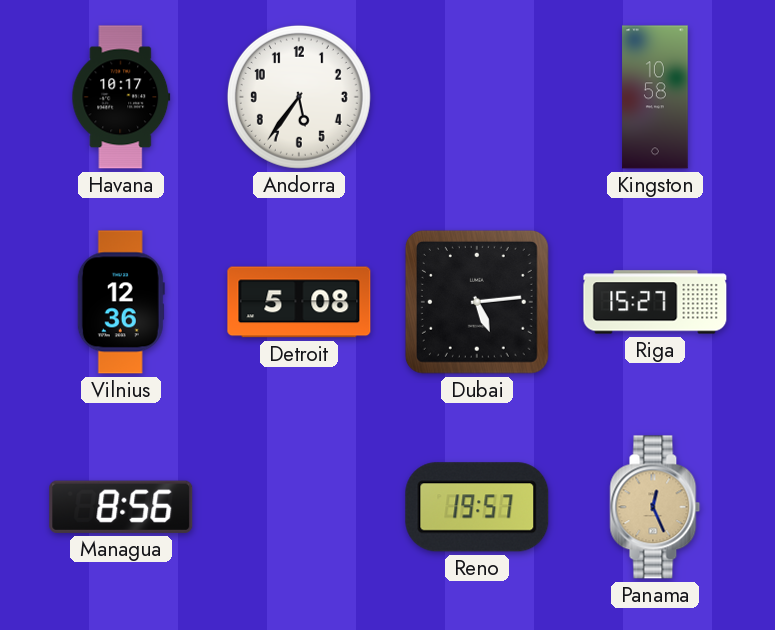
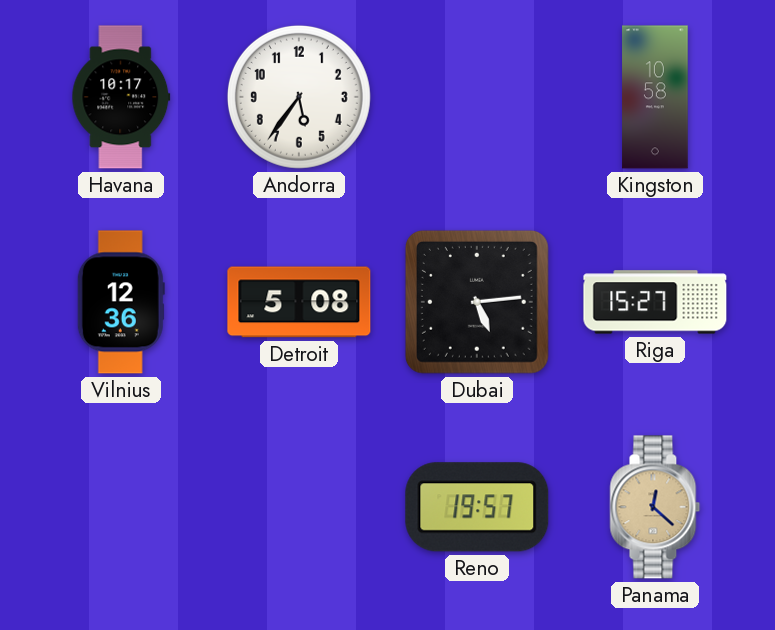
Managua: 8:56 -> none
Panama: 12:26 -> 12:22
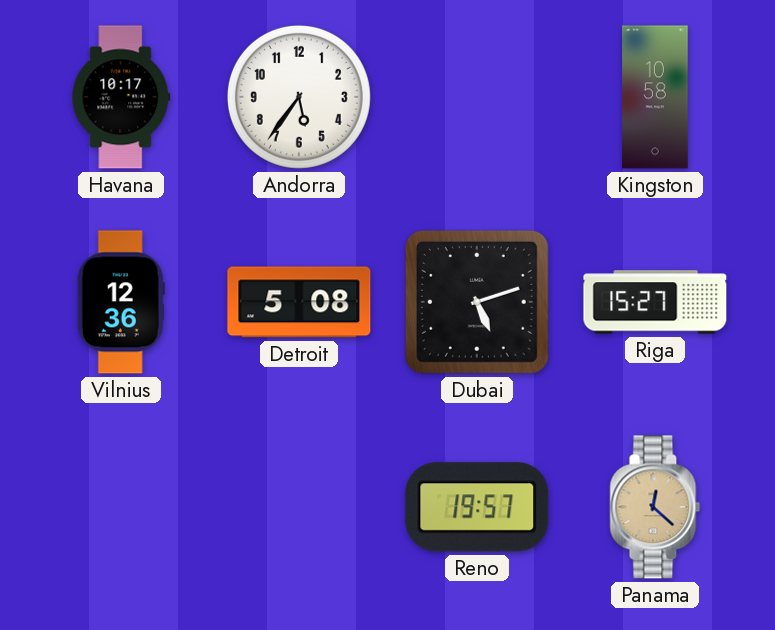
Dubai: 5:14 -> 5:12
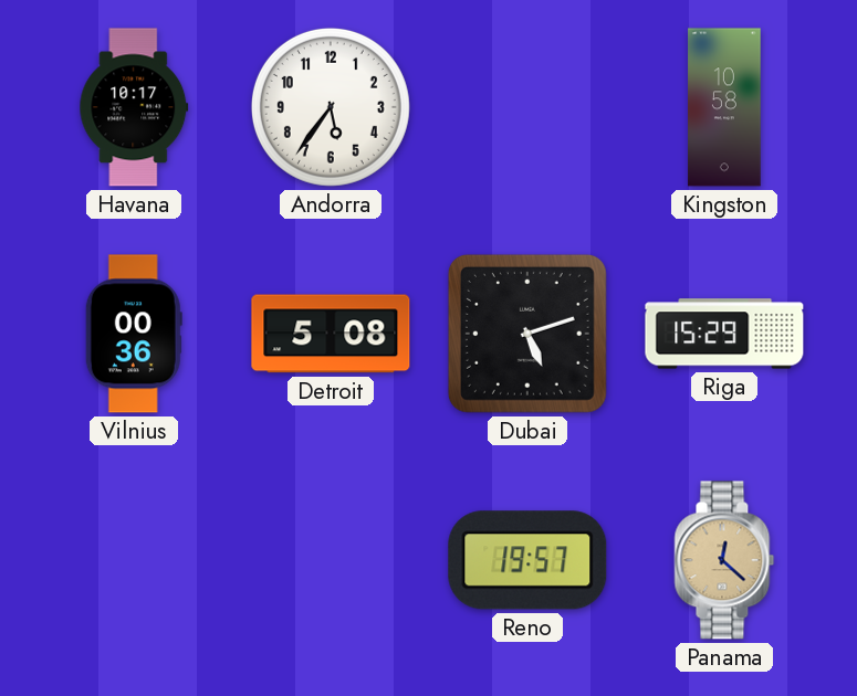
Vilnius: 12:36 -> 00:36
Riga: 15:27 -> 15:29
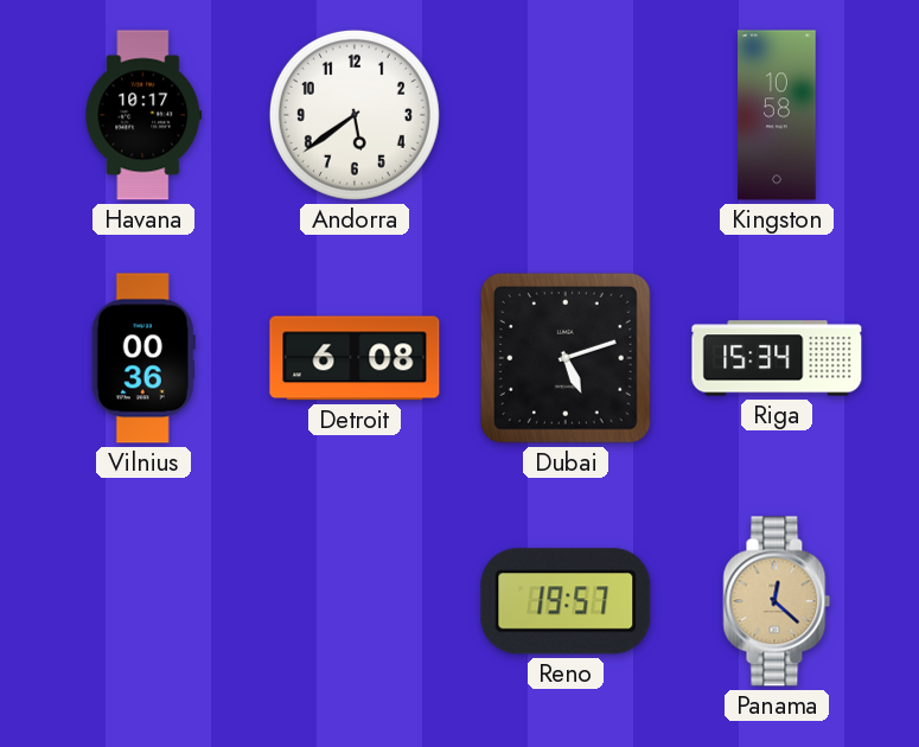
Andorra: 5:36 -> 5:39
Detroit: 5:08 -> 6:08
Riga: 15:29 -> 15:34
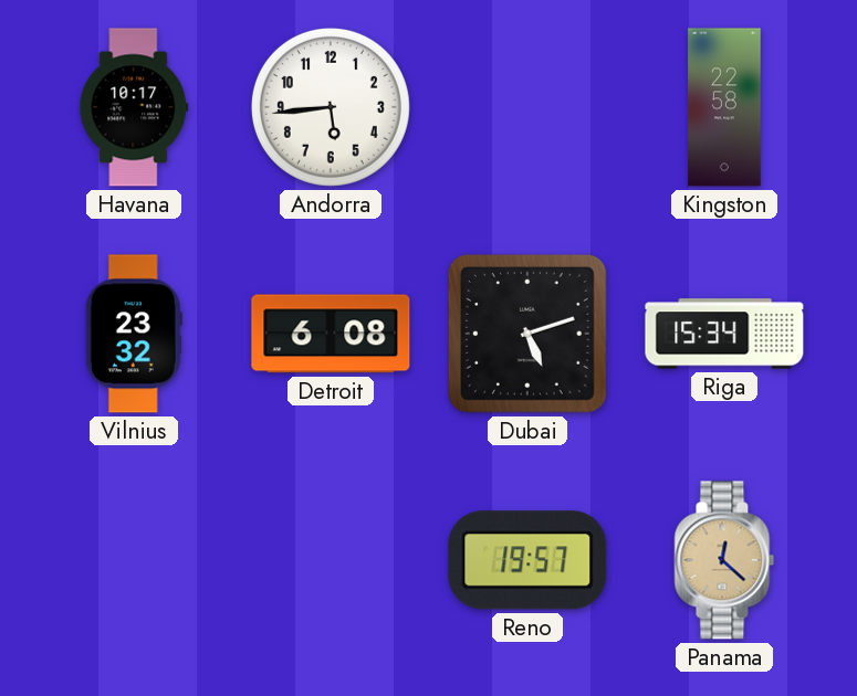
Andorra: 5:39 -> 5:44
Kingston: 10:58 -> 22:58
Vilnius: 00:36 -> 23:32
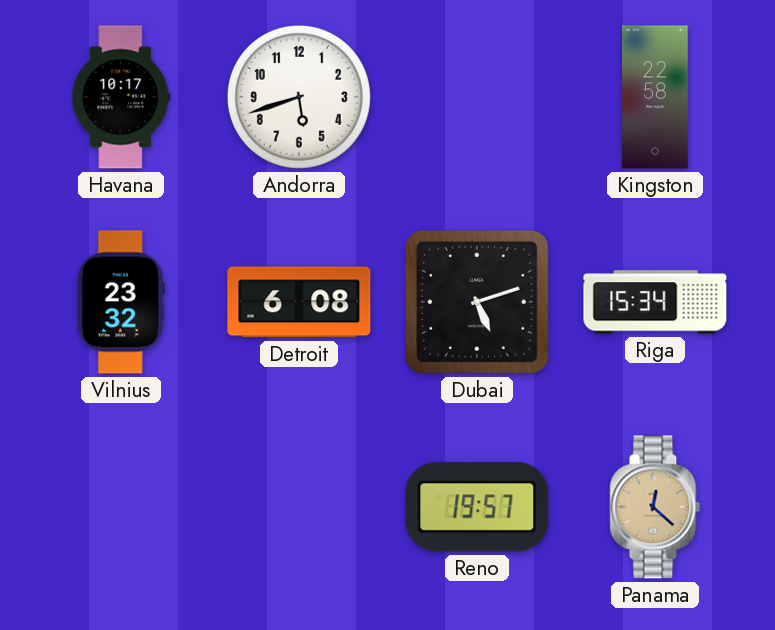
Andorra: 5:44 -> 5:42
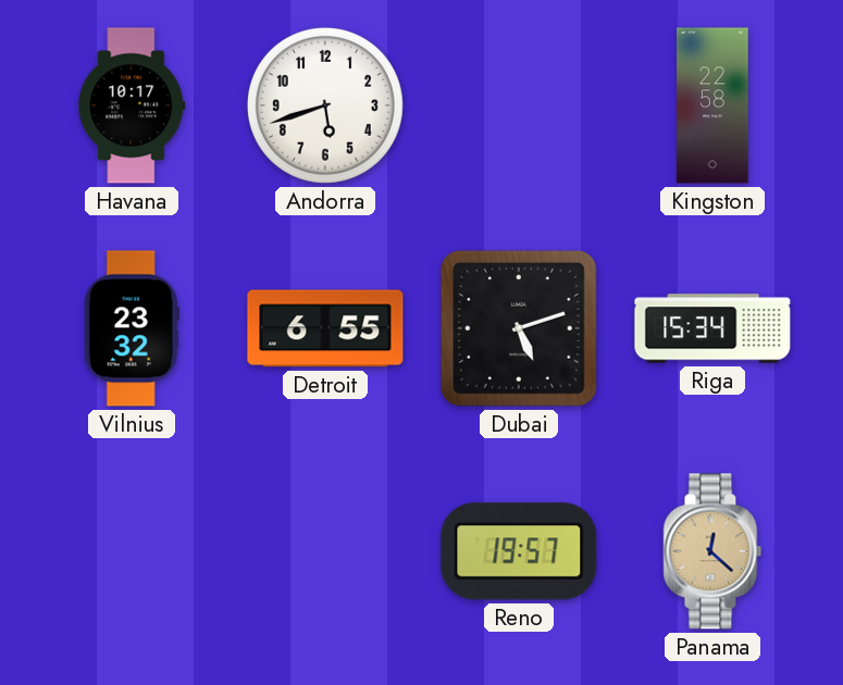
Detroit: 6:08 -> 6:55
